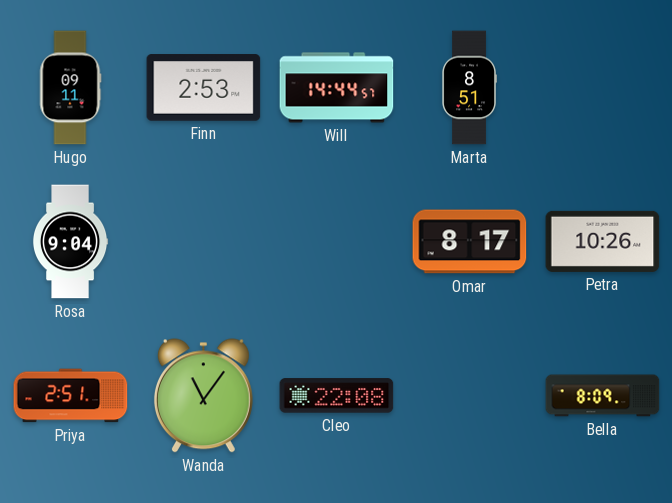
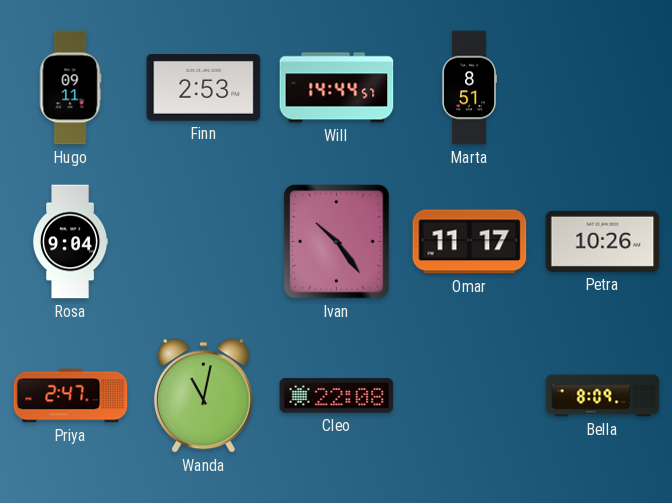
Ivan: none -> 10:24
Omar: 8:17 -> 11:17
Priya: 2:51 -> 2:47
Wanda: 11:06 -> 11:02
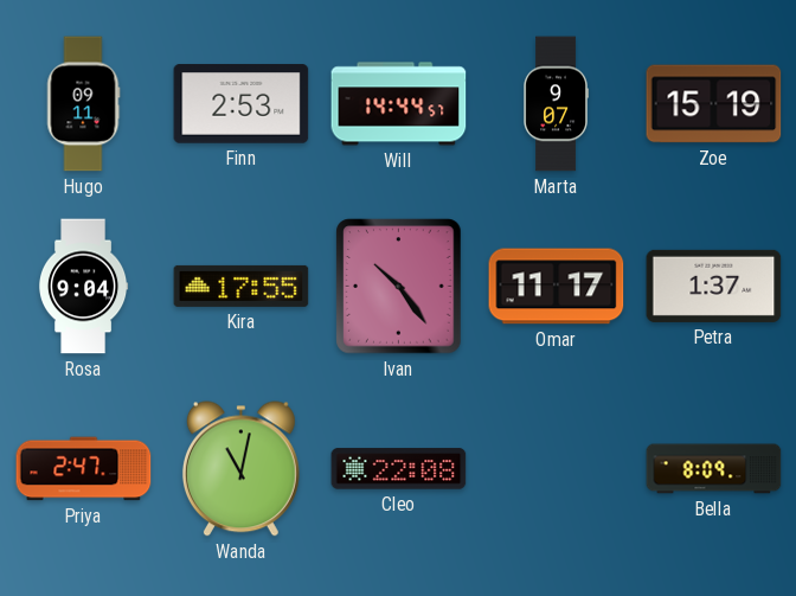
Marta: 8:51 -> 9:07
Zoe: none -> 15:19
Kira: none -> 17:55
Petra: 10:26 -> 1:37
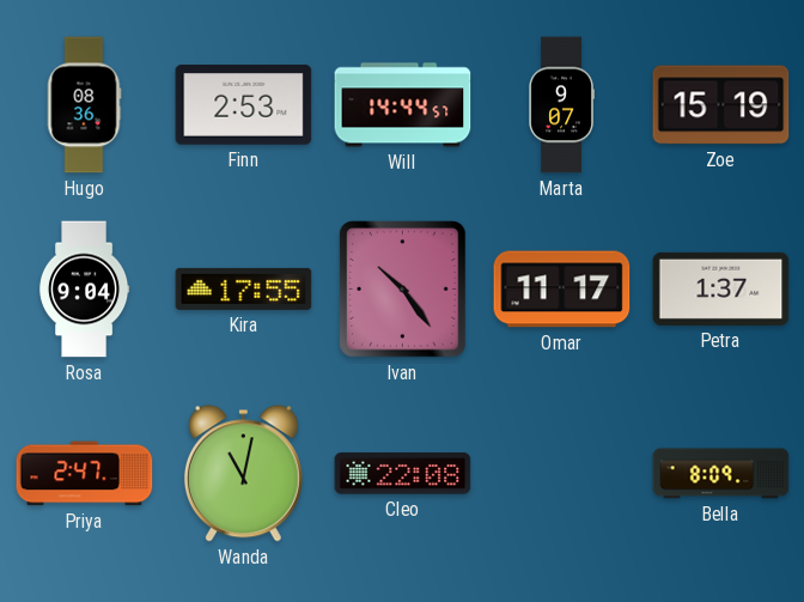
Hugo: 09:11 -> 08:36
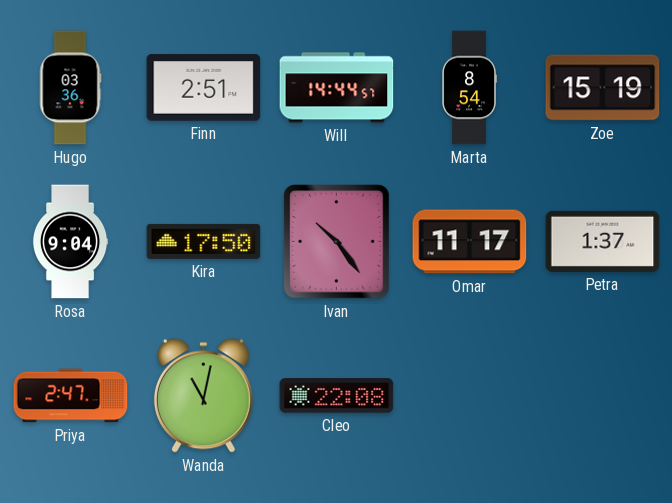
Hugo: 08:36 -> 03:36
Finn: 2:53 -> 2:51
Marta: 9:07 -> 8:54
Kira: 17:55 -> 17:50
Bella: 8:09 -> none
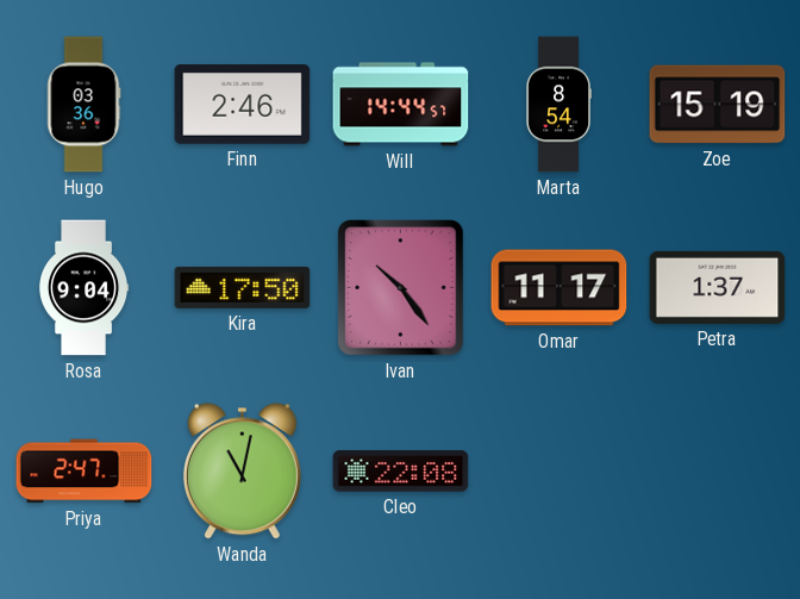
Finn: 2:51 -> 2:46
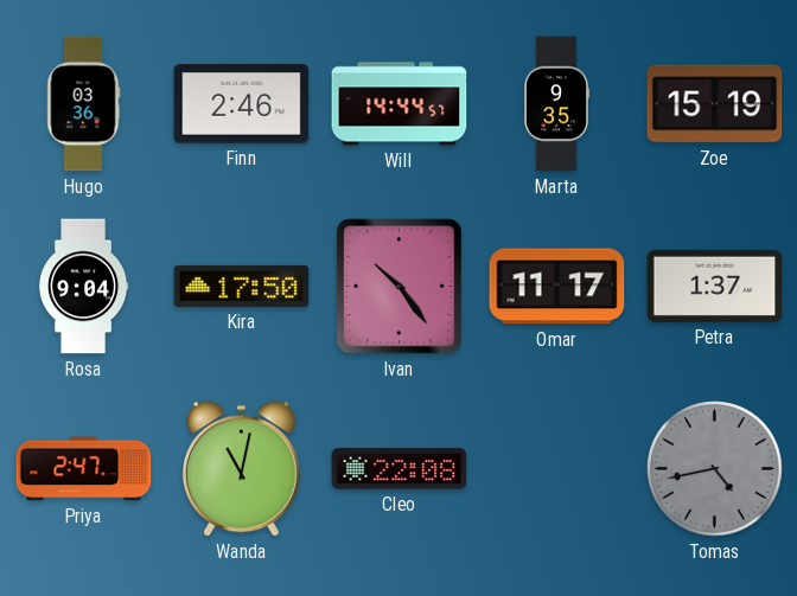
Marta: 8:54 -> 9:35
Tomas: none -> 4:43
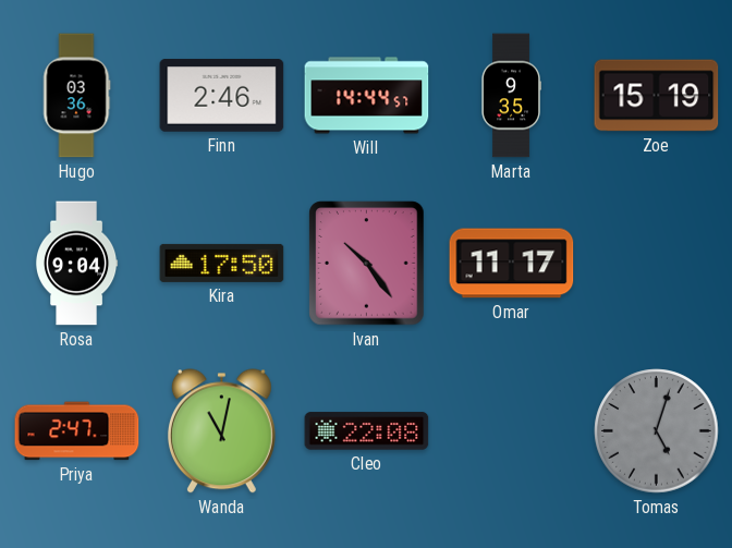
Petra: 1:37 -> none
Tomas: 4:43 -> 5:03
